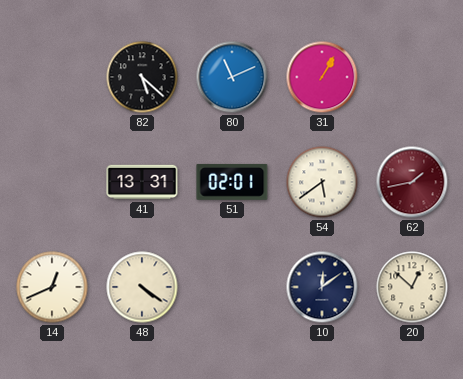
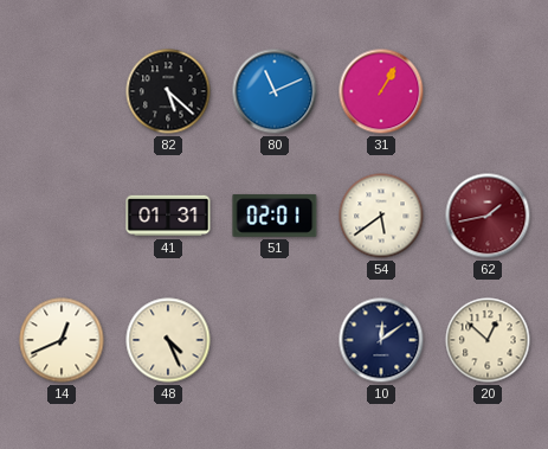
41: 13:31 -> 01:31
48: 4:21 -> 4:26
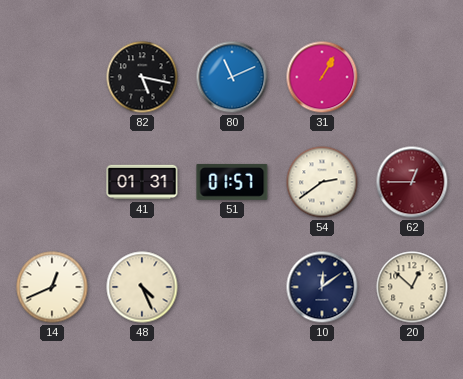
82: 5:22 -> 5:17
51: 02:01 -> 01:57
54: 5:39 -> 2:39
62: 1:43 -> 12:45
